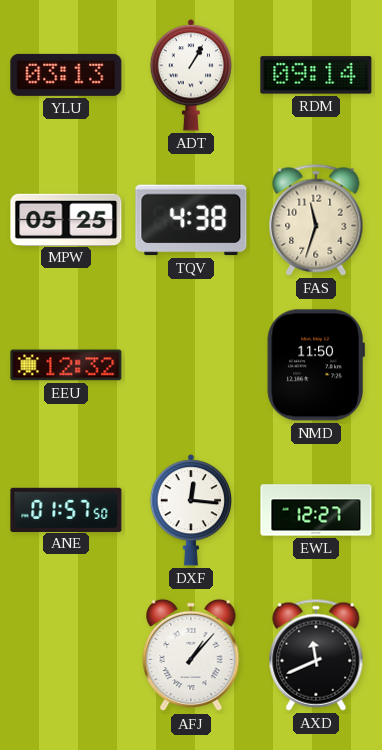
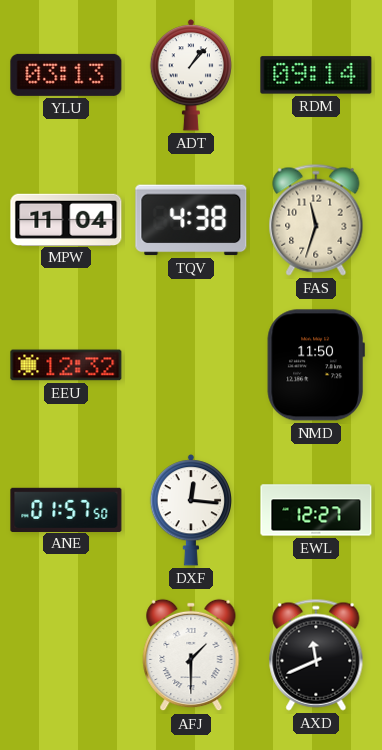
ADT: 1:05 -> 1:07
MPW: 05:25 -> 11:04
AFJ: 1:07 -> 1:30
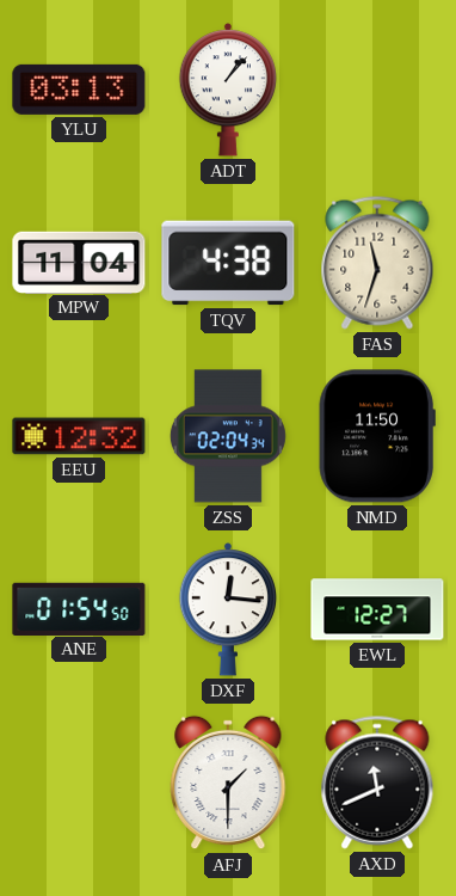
RDM: 09:14 -> none
ZSS: none -> 02:04
ANE: 01:57 -> 01:54
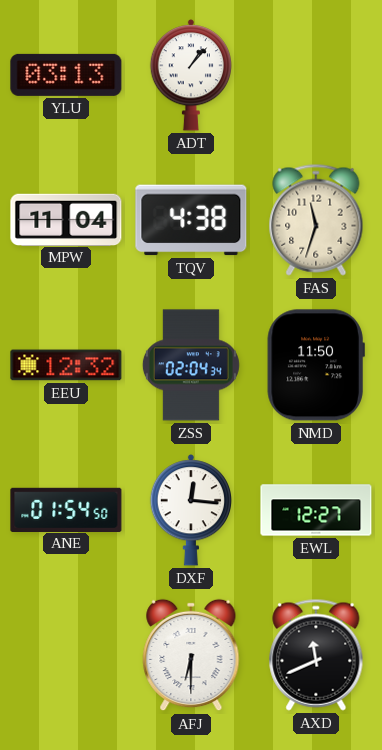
AFJ: 1:30 -> 6:30
